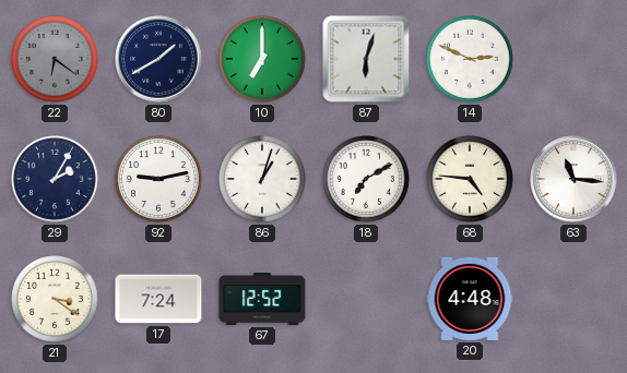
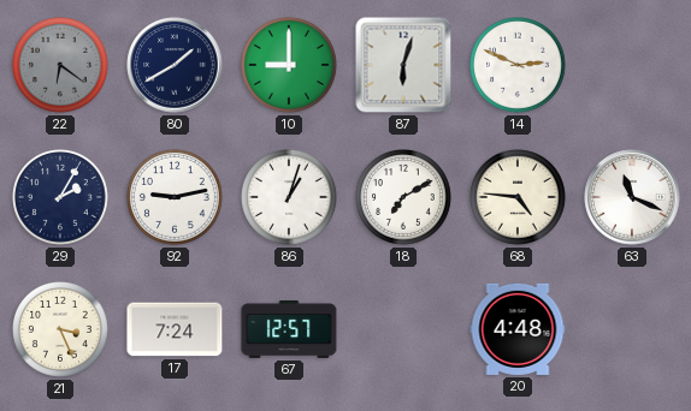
10: 7:00 -> 9:00
63: 11:16 -> 11:19
21: 3:21 -> 3:26
67: 12:52 -> 12:57
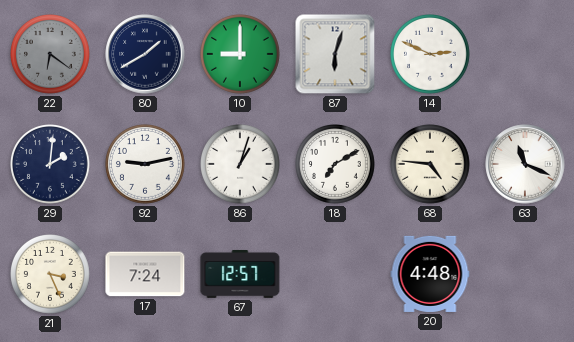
29: 2:05 -> 2:01
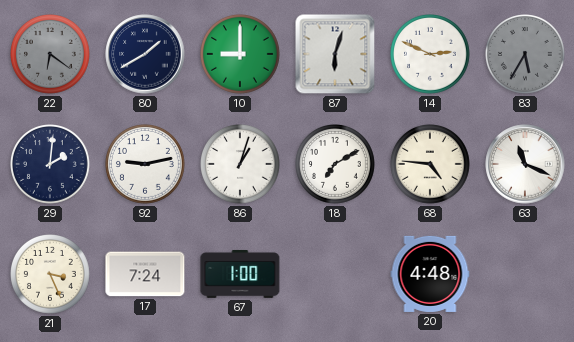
83: none -> 5:35
67: 12:57 -> 1:00
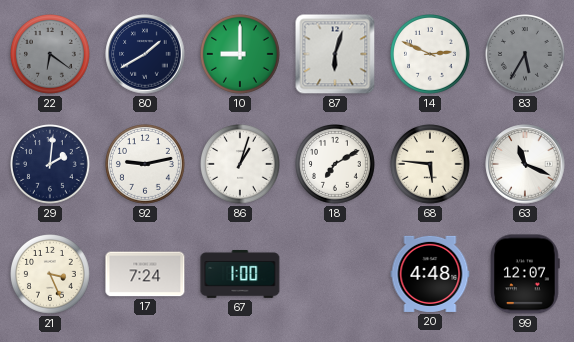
68: 4:46 -> 5:46
99: none -> 12:07
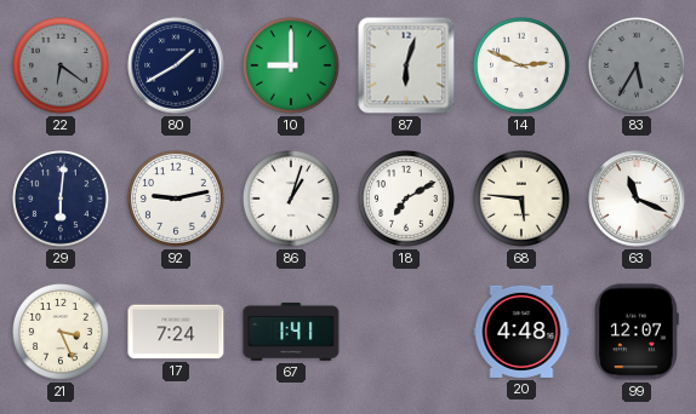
29: 2:01 -> 6:01
67: 1:00 -> 1:41
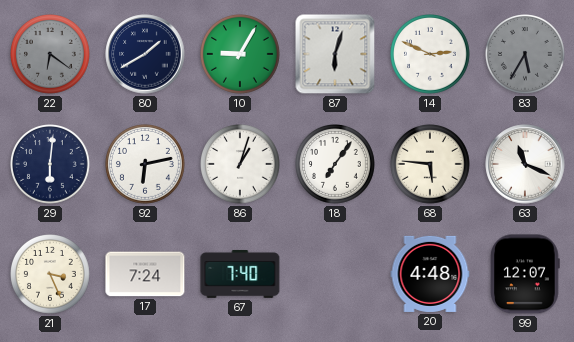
10: 9:00 -> 9:05
92: 9:13 -> 6:13
18: 7:10 -> 7:06
67: 1:41 -> 7:40
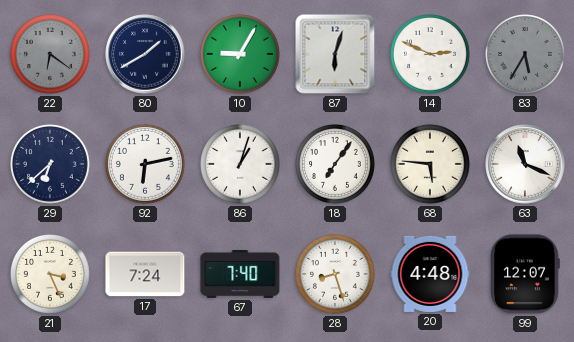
29: 6:01 -> 6:38
28: none -> 8:27
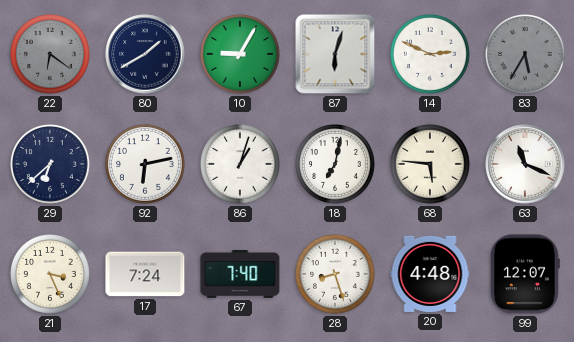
18: 7:06 -> 7:02
